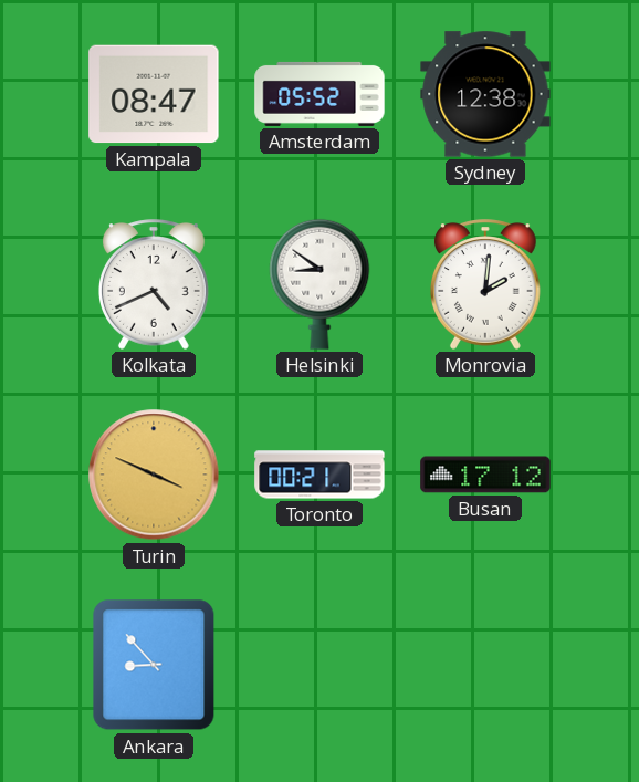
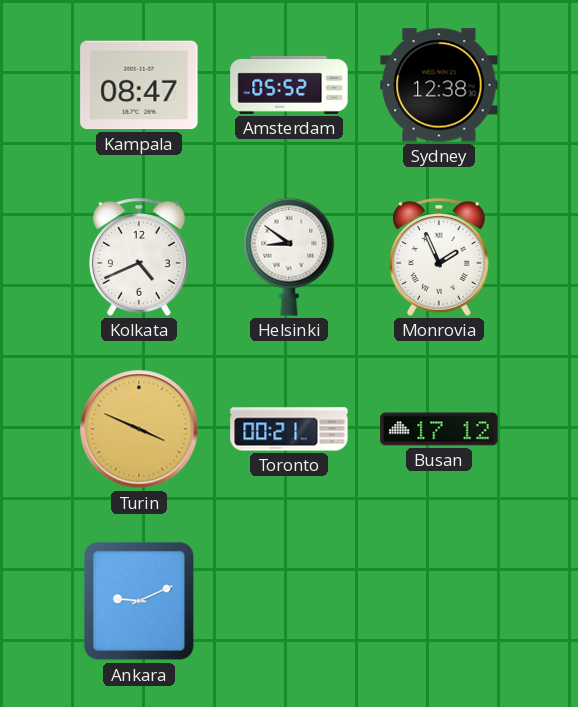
Monrovia: 2:01 -> 1:56
Ankara: 8:53 -> 9:11
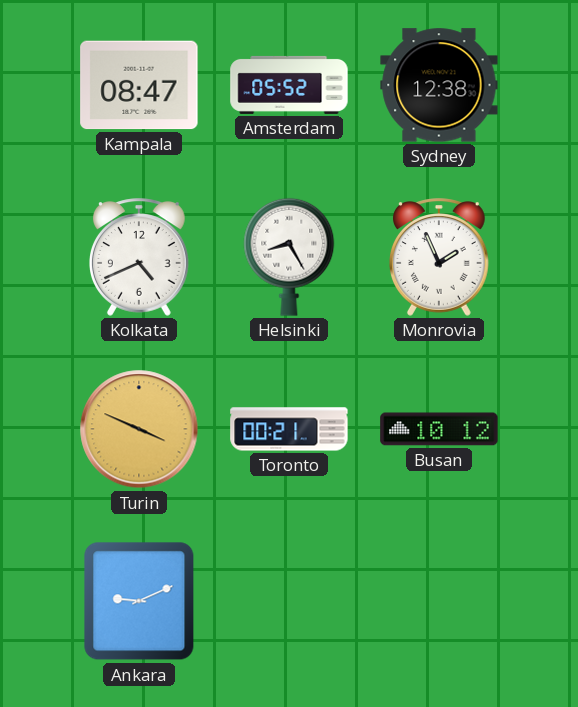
Helsinki: 8:51 -> 8:25
Busan: 17:12 -> 10:12
